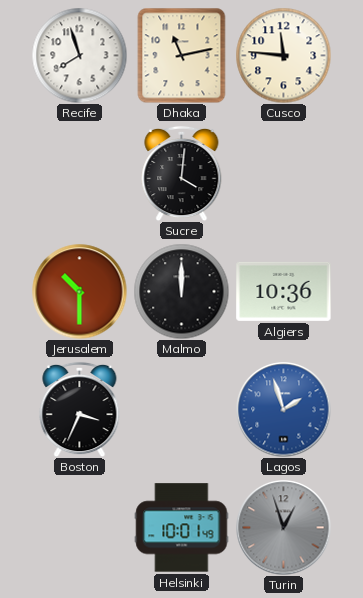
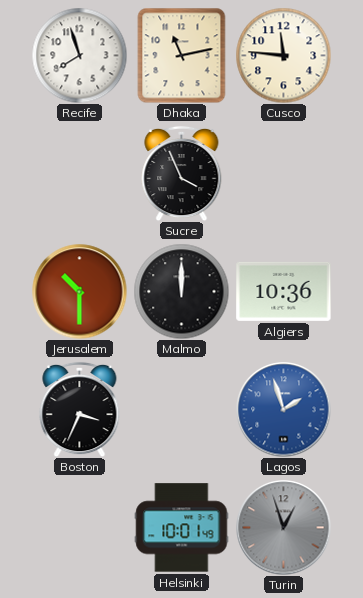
Sucre: 4:01 -> 3:56
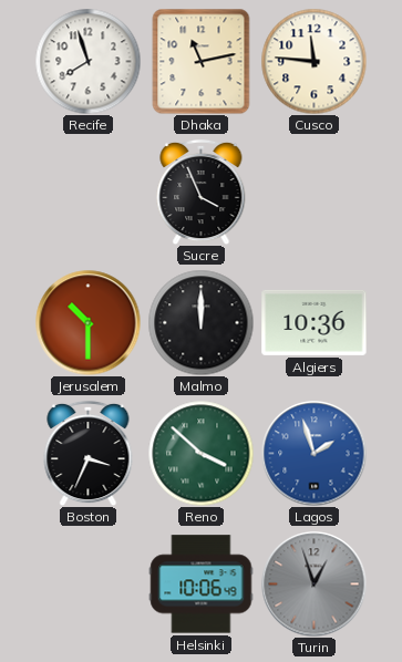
Reno: none -> 3:52
Helsinki: 10:01 -> 10:06
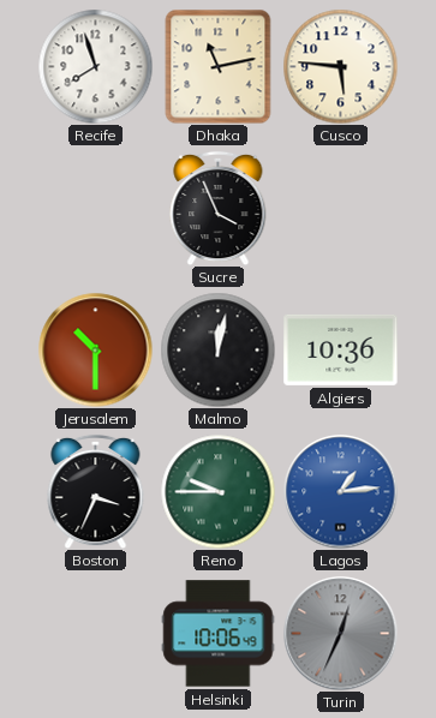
Cusco: 11:46 -> 5:46
Malmo: 12:00 -> 12:02
Reno: 3:52 -> 9:45
Lagos: 1:57 -> 1:14
Turin: 12:57 -> 12:34
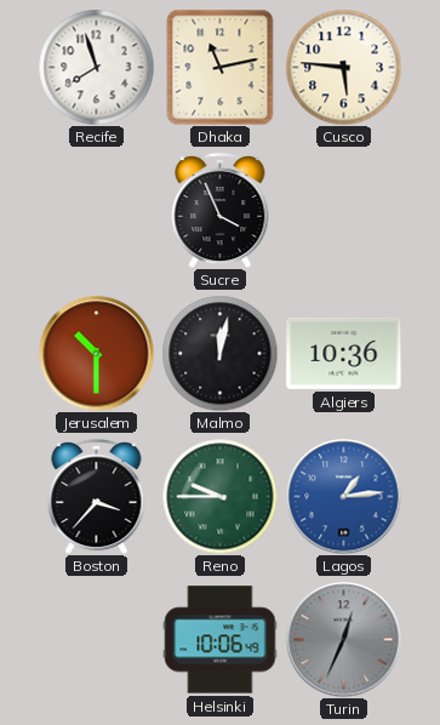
Boston: 3:34 -> 3:37
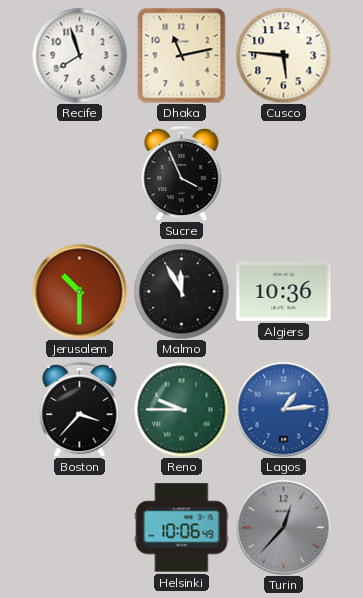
Malmo: 12:02 -> 11:55
Turin: 12:34 -> 12:37
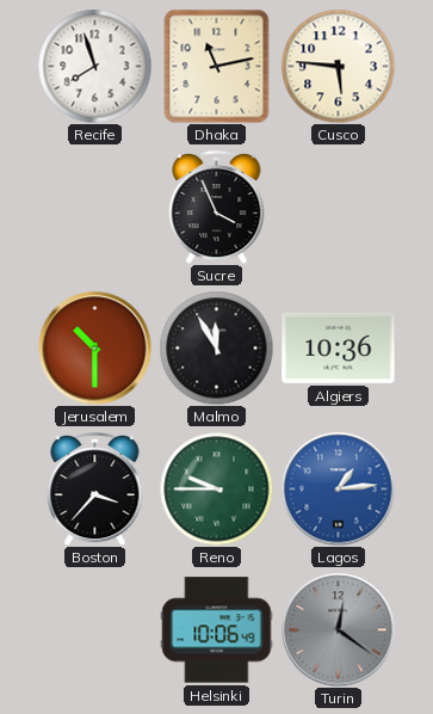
Turin: 12:37 -> 12:21
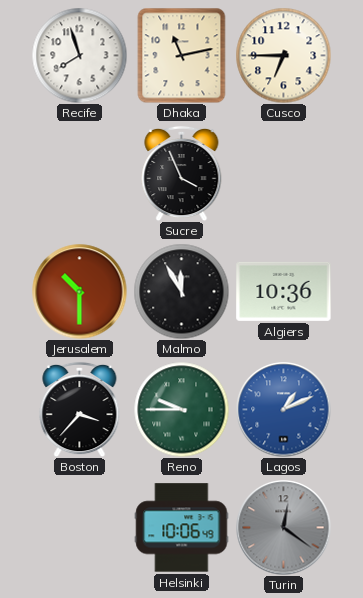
Cusco: 5:46 -> 6:45
Lagos: 1:14 -> 1:11
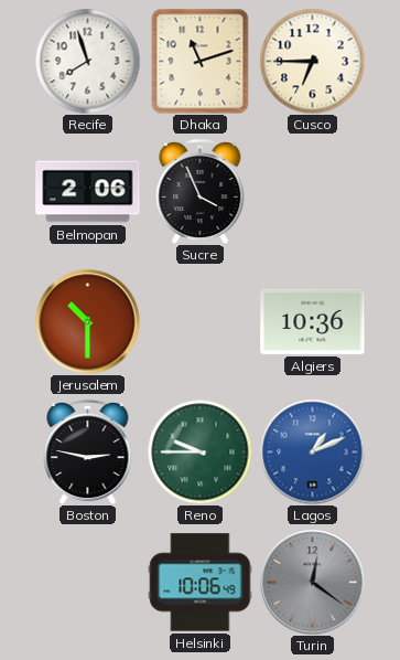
Dhaka: 11:13 -> 11:12
Belmopan: none -> 2:06
Malmo: 11:55 -> none
Boston: 3:37 -> 2:47
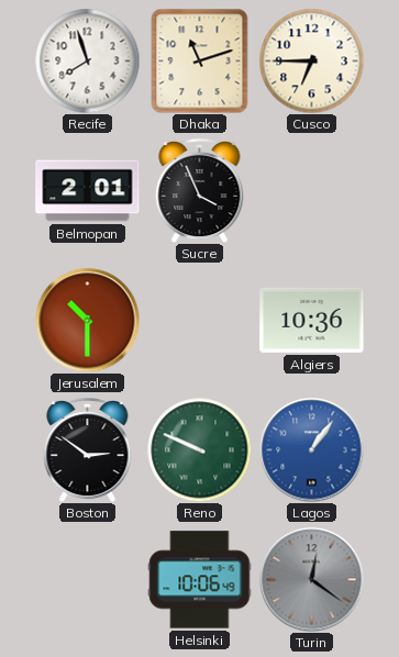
Belmopan: 2:06 -> 2:01
Boston: 2:47 -> 2:51
Reno: 9:45 -> 9:49
Lagos: 1:11 -> 1:06
